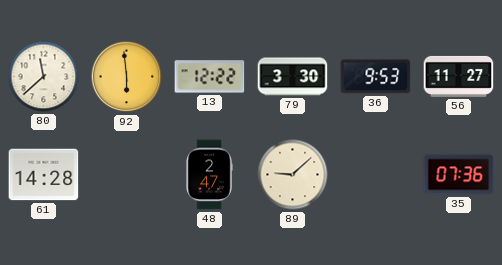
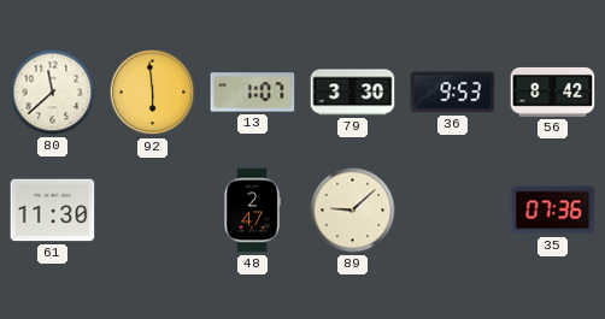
13: 12:22 -> 1:07
56: 11:27 -> 8:42
61: 14:28 -> 11:30
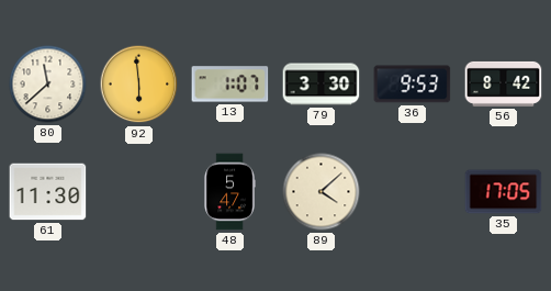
48: 2:47 -> 5:47
89: 9:08 -> 4:08
35: 07:36 -> 17:05
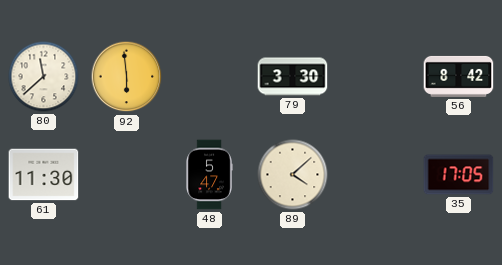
13: 1:07 -> none
36: 9:53 -> none
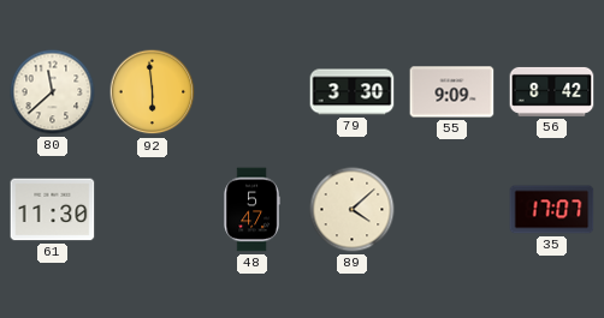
55: none -> 9:09
35: 17:05 -> 17:07
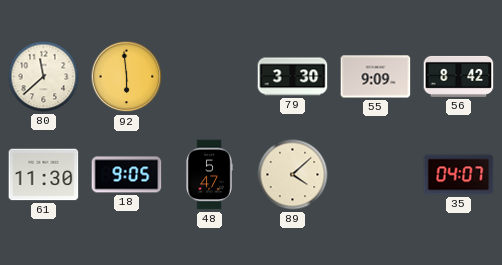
18: none -> 9:05
35: 17:07 -> 04:07
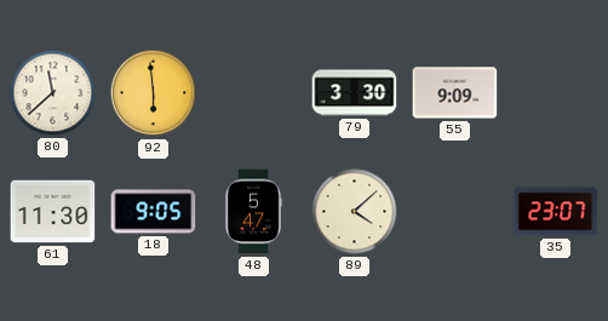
56: 8:42 -> none
35: 04:07 -> 23:07
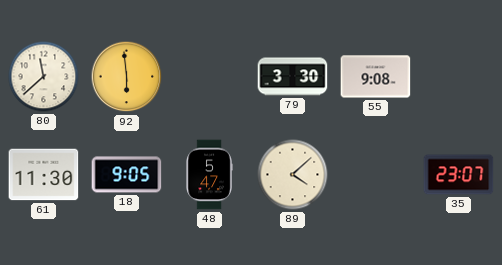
55: 9:09 -> 9:08
